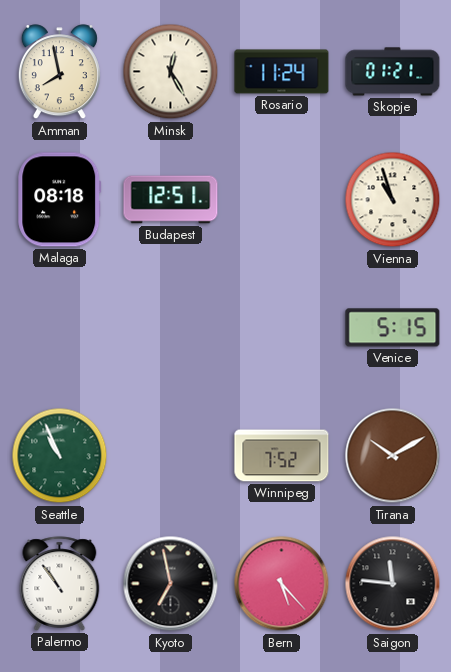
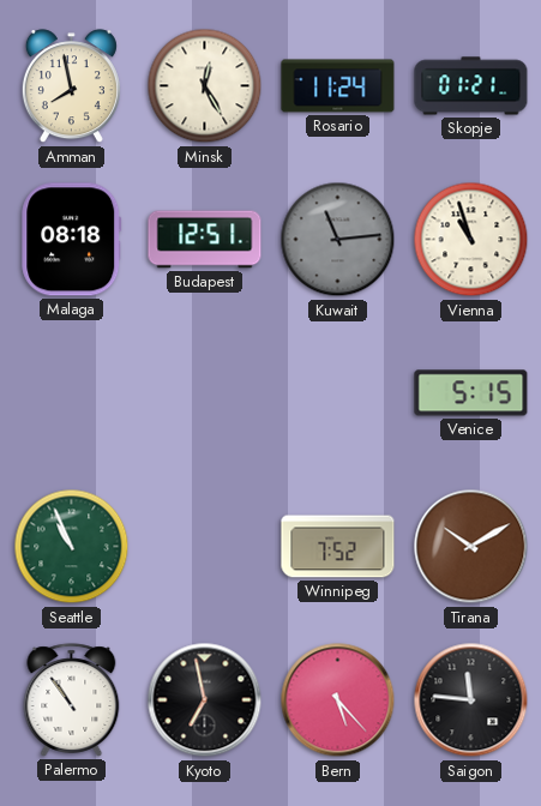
Kuwait: none -> 11:14
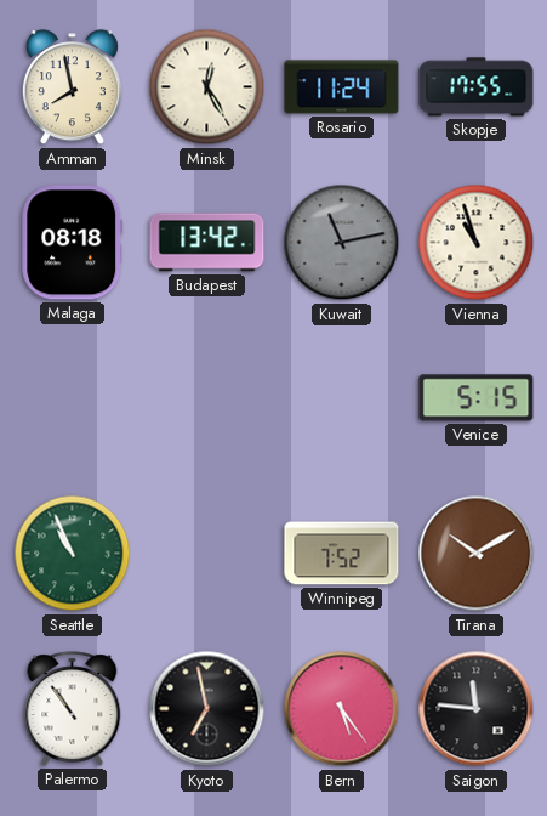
Skopje: 01:21 -> 17:55
Budapest: 12:51 -> 13:42
Kuwait: 11:14 -> 11:13
Bern: 5:23 -> 5:24
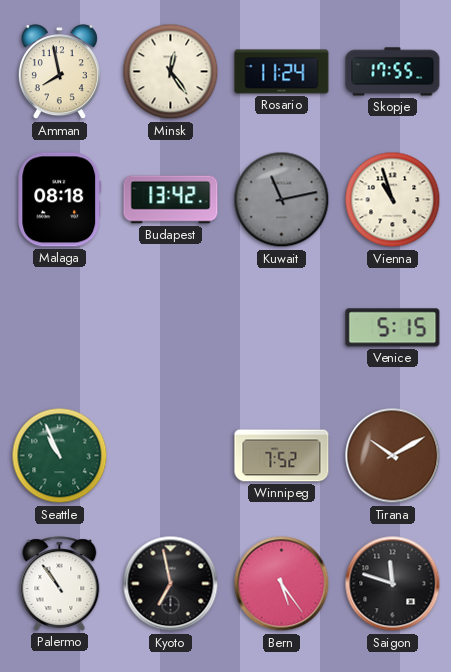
Minsk: 12:25 -> 12:24
Saigon: 11:46 -> 11:48
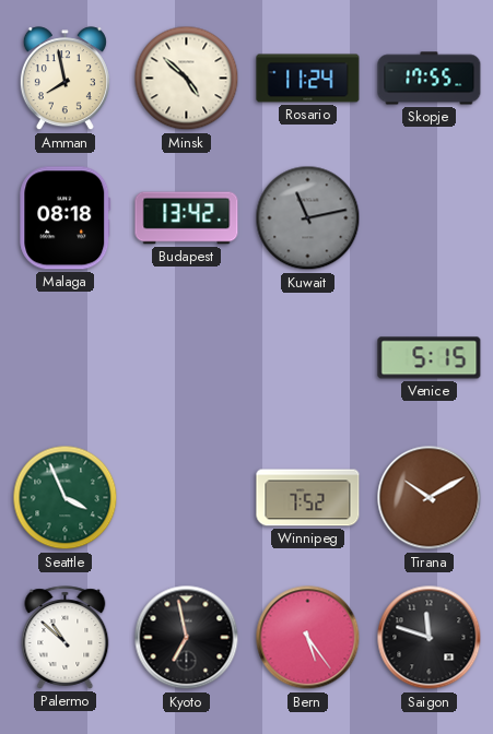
Minsk: 12:24 -> 4:52
Vienna: 10:57 -> none
Seattle: 10:56 -> 3:56
Palermo: 10:54 -> 10:52
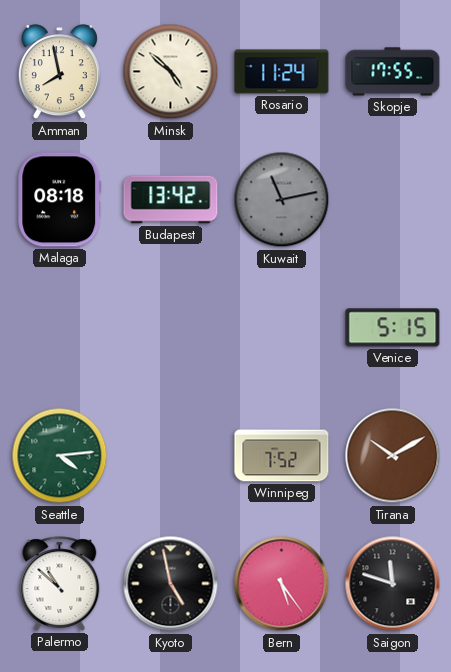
Seattle: 3:56 -> 4:14
Kyoto: 6:58 -> 4:58
